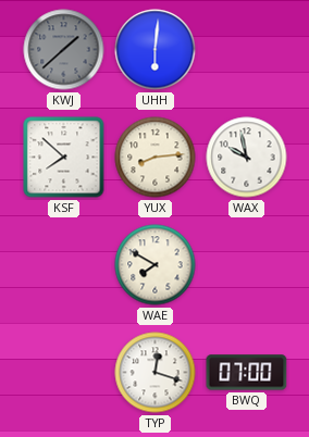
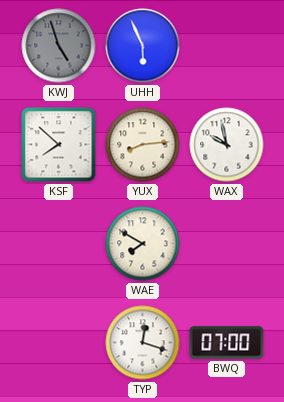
KWJ: 1:38 -> 4:57
UHH: 6:01 -> 5:56
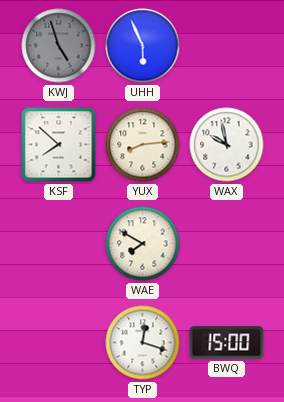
BWQ: 07:00 -> 15:00
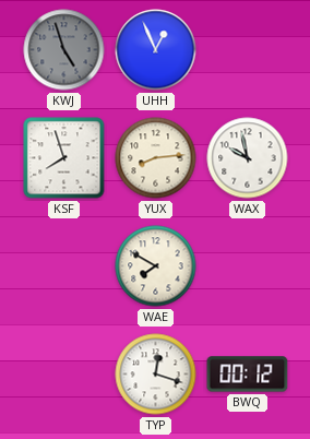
UHH: 5:56 -> 12:56
KSF: 7:52 -> 7:57
BWQ: 15:00 -> 00:12
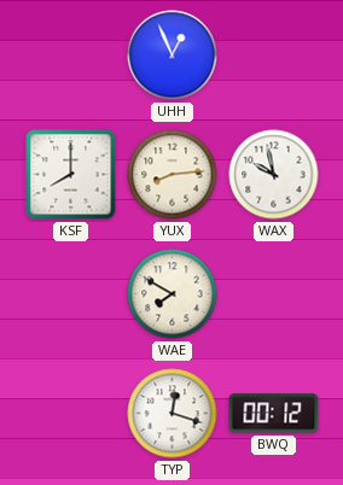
KWJ: 4:57 -> none
KSF: 7:57 -> 8:00
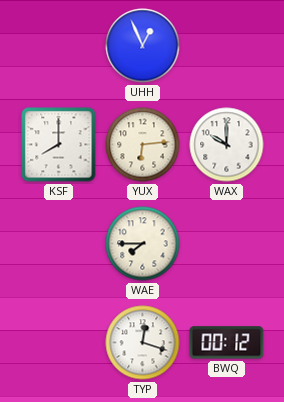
YUX: 8:14 -> 6:14
WAX: 9:58 -> 10:00
WAE: 7:50 -> 7:45
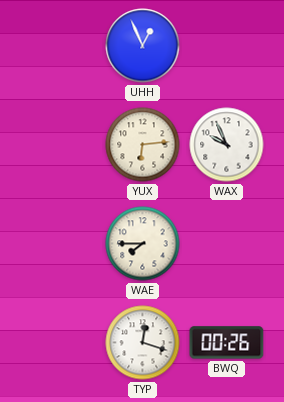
KSF: 8:00 -> none
WAX: 10:00 -> 9:56
BWQ: 00:12 -> 00:26
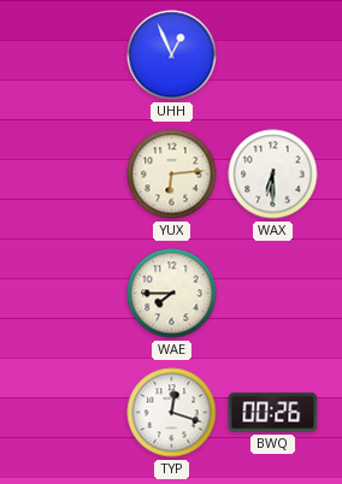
WAX: 9:56 -> 6:30
